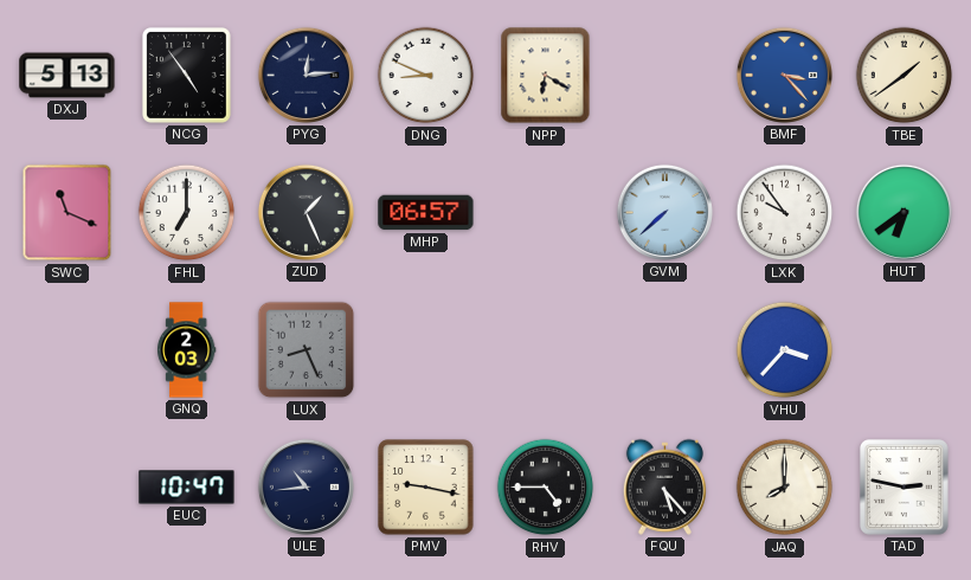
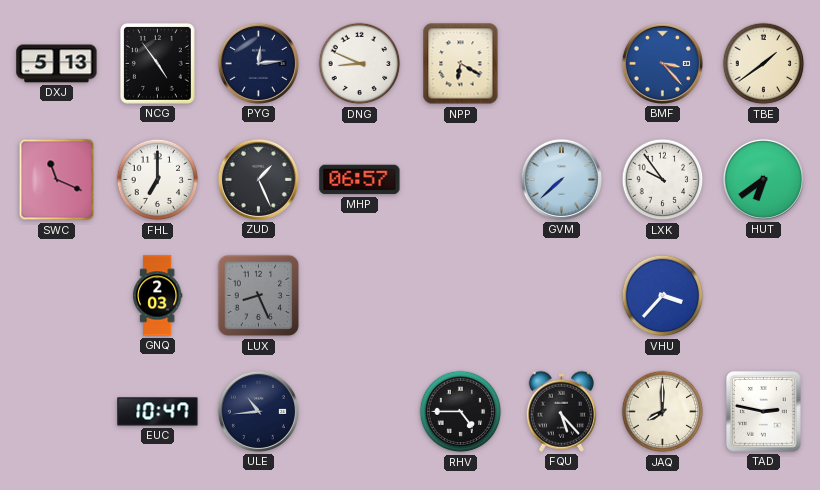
PMV: 9:17 -> none
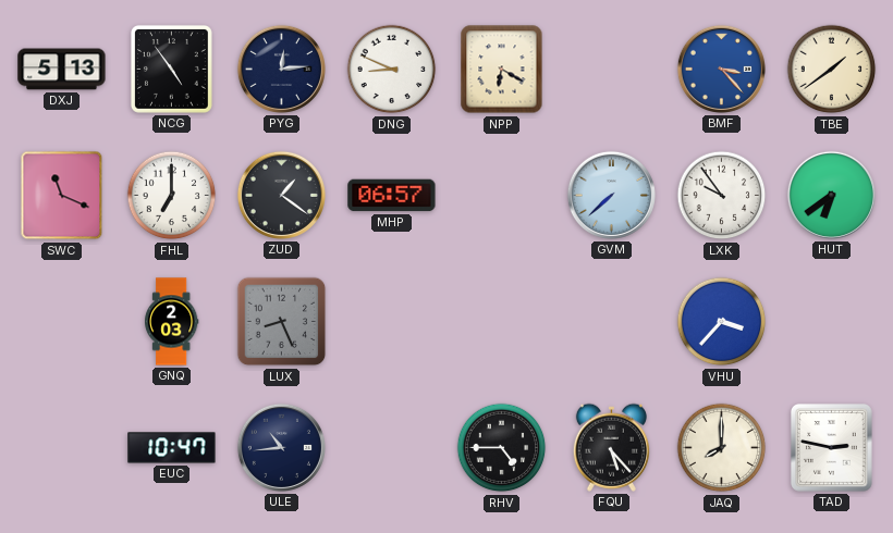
ZUD: 1:26 -> 1:21
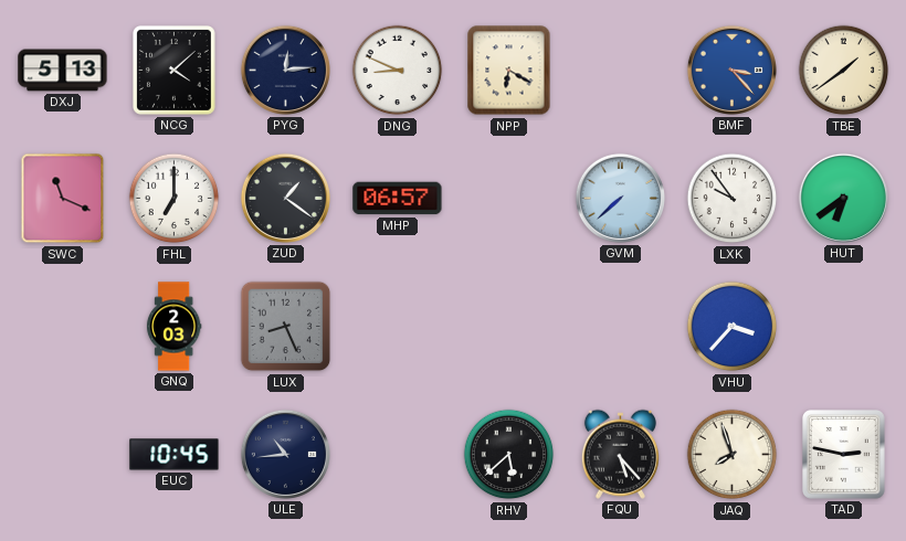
NCG: 4:54 -> 4:08
EUC: 10:47 -> 10:45
RHV: 4:45 -> 5:38
JAQ: 8:00 -> 7:57
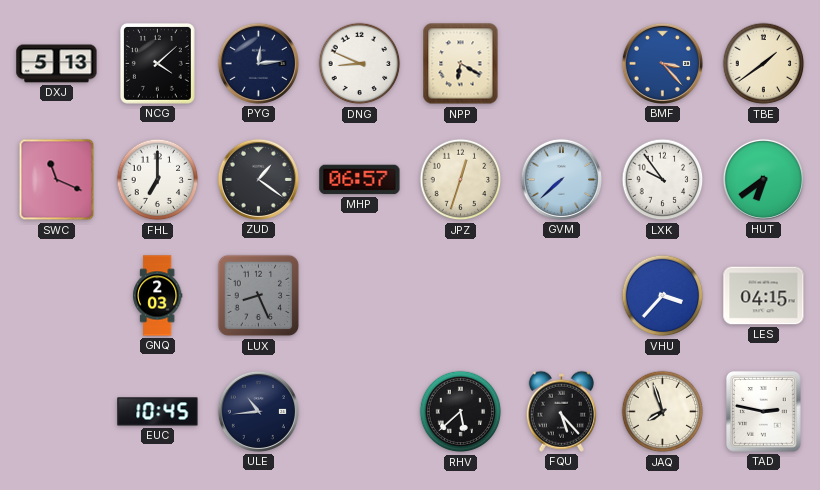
JPZ: none -> 12:33
LES: none -> 04:15
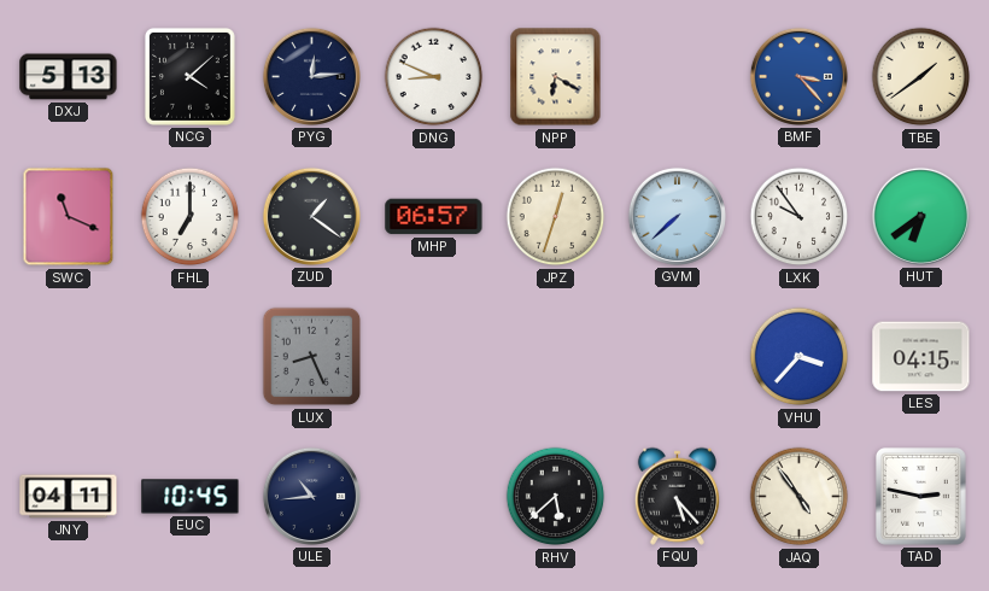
GNQ: 2:03 -> none
JNY: none -> 04:11
JAQ: 7:57 -> 4:54
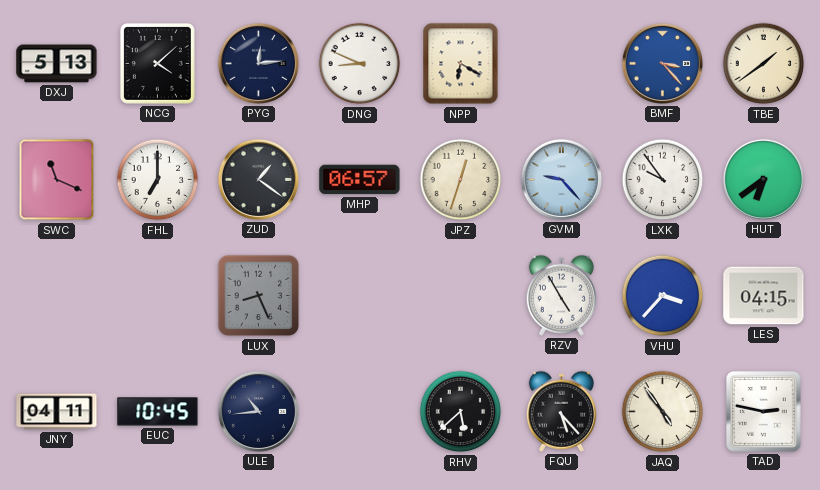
GVM: 7:38 -> 9:23
RZV: none -> 4:55
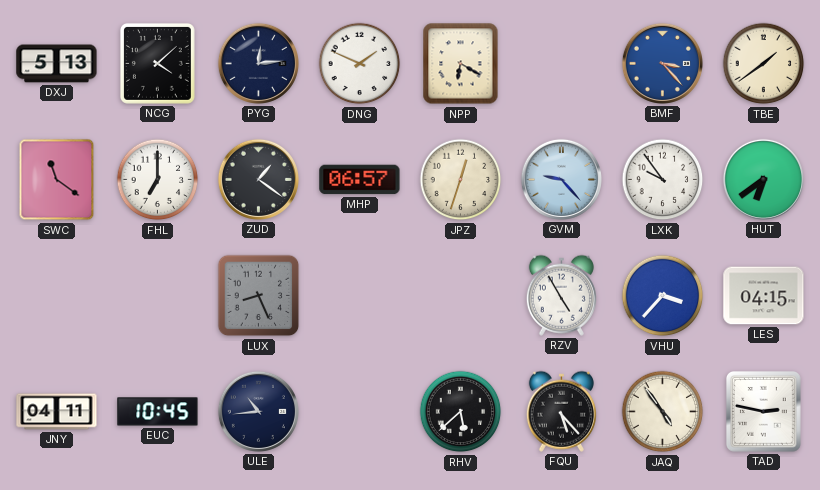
DNG: 8:49 -> 1:49
SWC: 11:19 -> 11:21
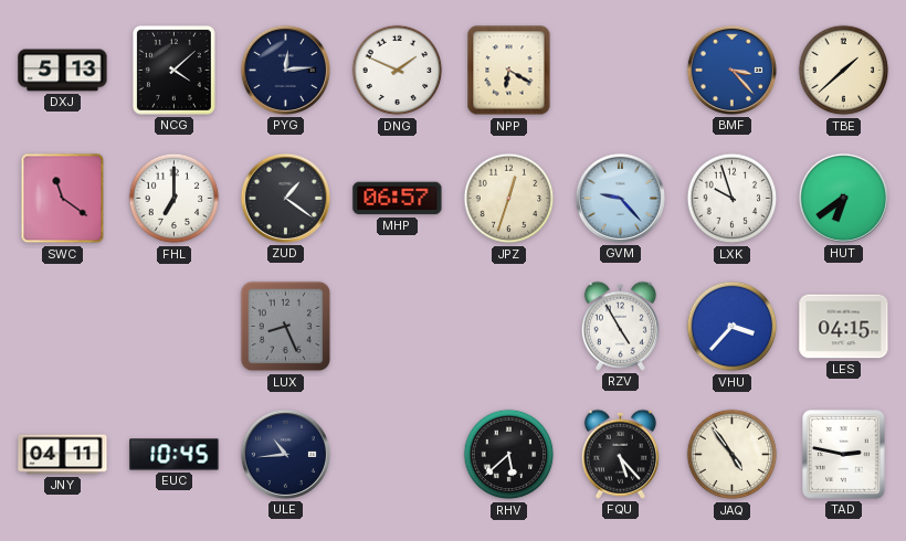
TBE: 1:39 -> 1:38
LXK: 9:54 -> 9:57
